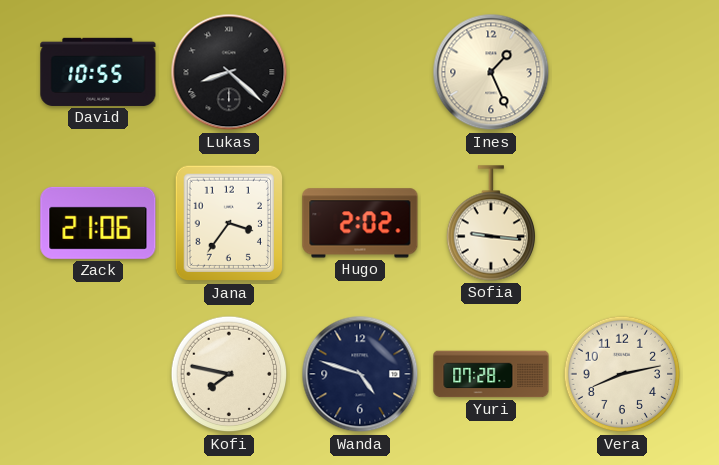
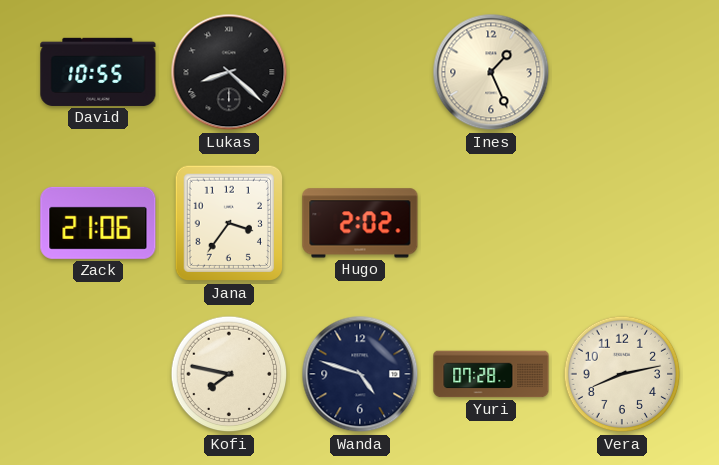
Sofia: 9:16 -> none
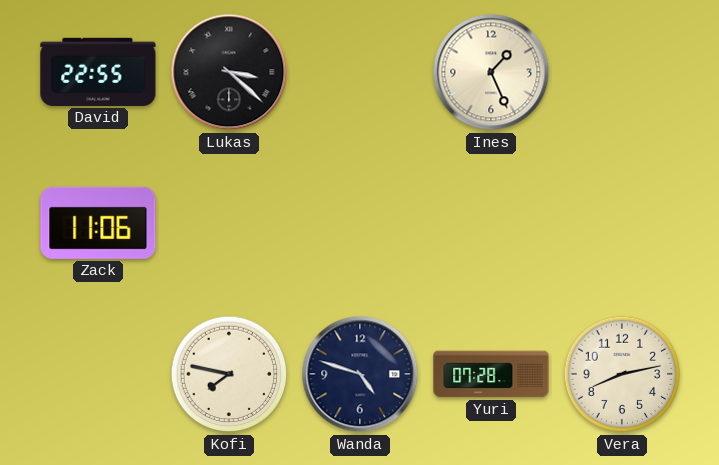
David: 10:55 -> 22:55
Lukas: 8:22 -> 3:22
Zack: 21:06 -> 11:06
Jana: 3:36 -> none
Hugo: 2:02 -> none
